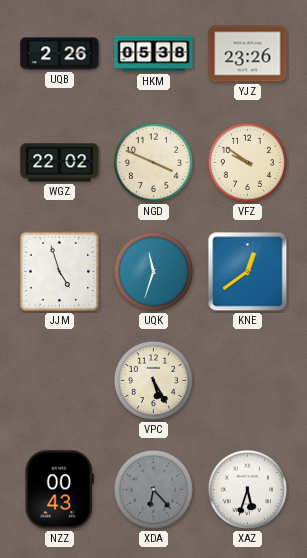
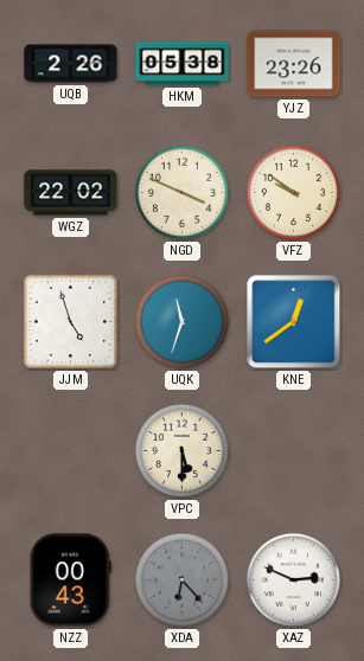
VPC: 5:25 -> 5:30
XAZ: 5:33 -> 2:49
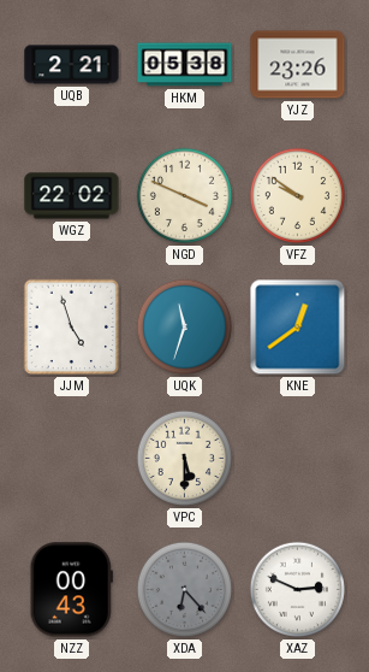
UQB: 2:26 -> 2:21
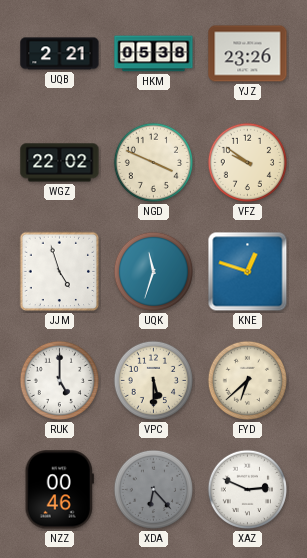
KNE: 12:39 -> 12:48
RUK: none -> 5:00
FYD: none -> 6:38
NZZ: 00:43 -> 00:46
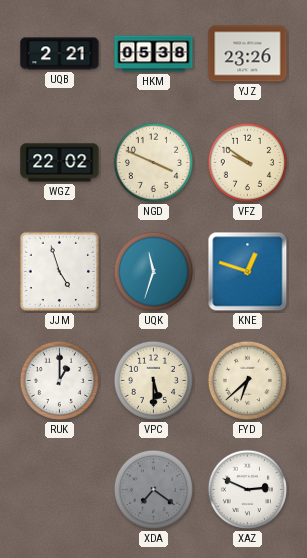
RUK: 5:00 -> 1:00
NZZ: 00:46 -> none
XDA: 6:23 -> 7:21
